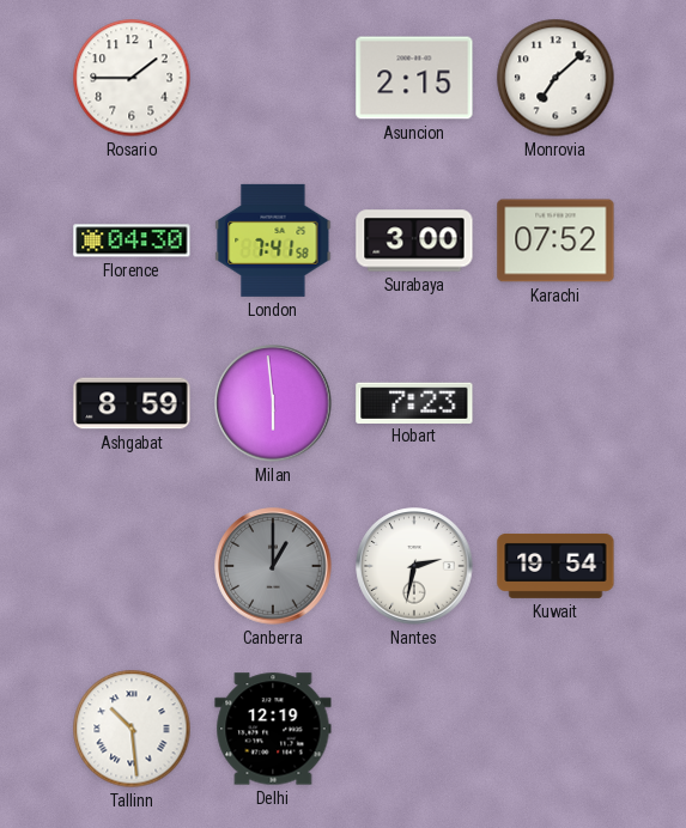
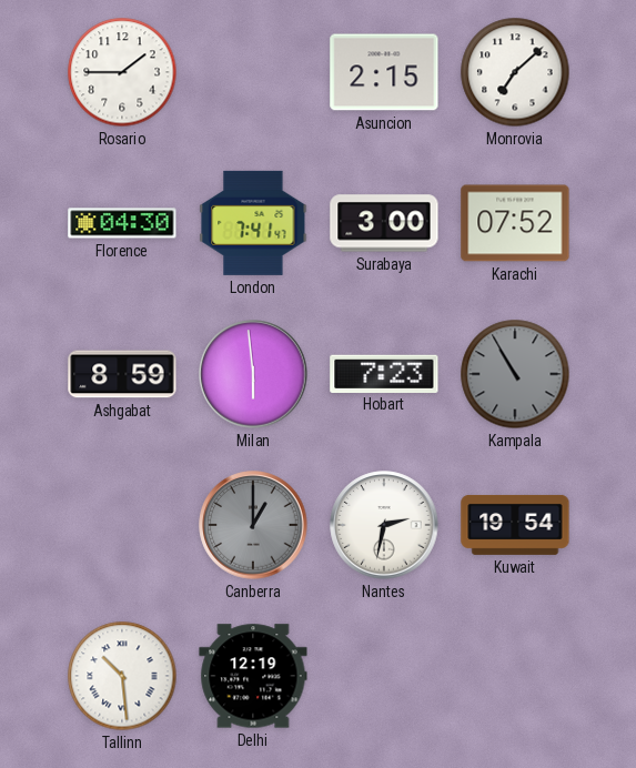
London: 7:41:58 -> 7:41:47
Kampala: none -> 10:55
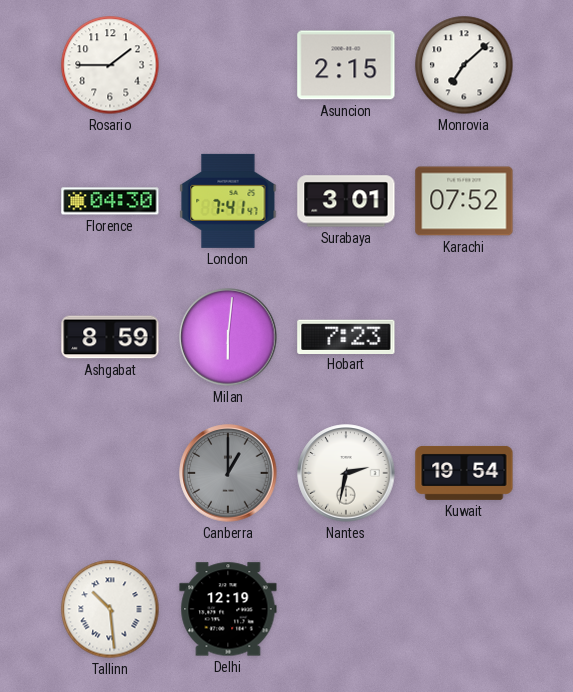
Surabaya: 3:00 -> 3:01
Milan: 5:59 -> 6:01
Kampala: 10:55 -> none
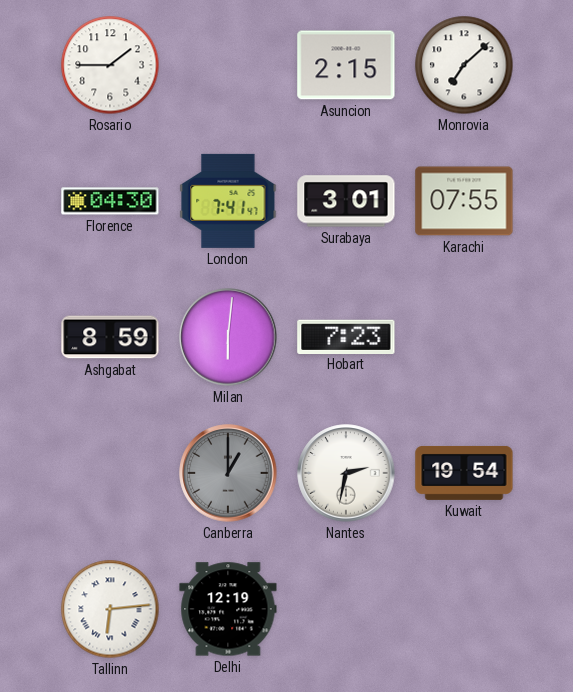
Karachi: 07:52 -> 07:55
Tallinn: 10:29 -> 6:14
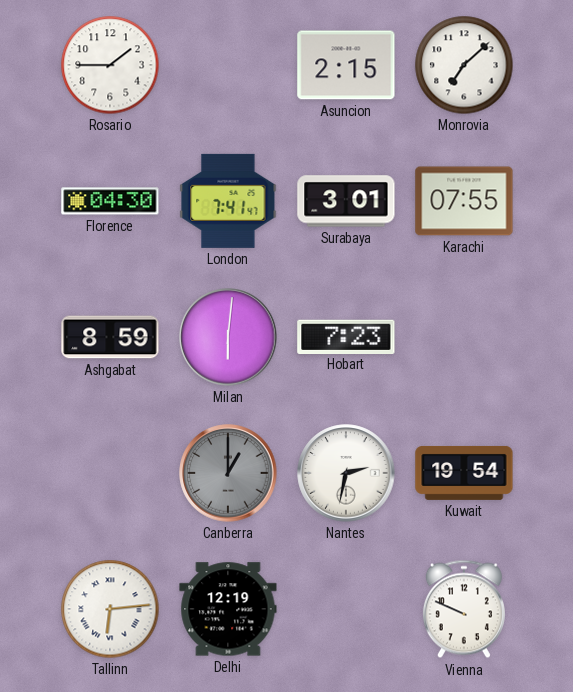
Vienna: none -> 9:49
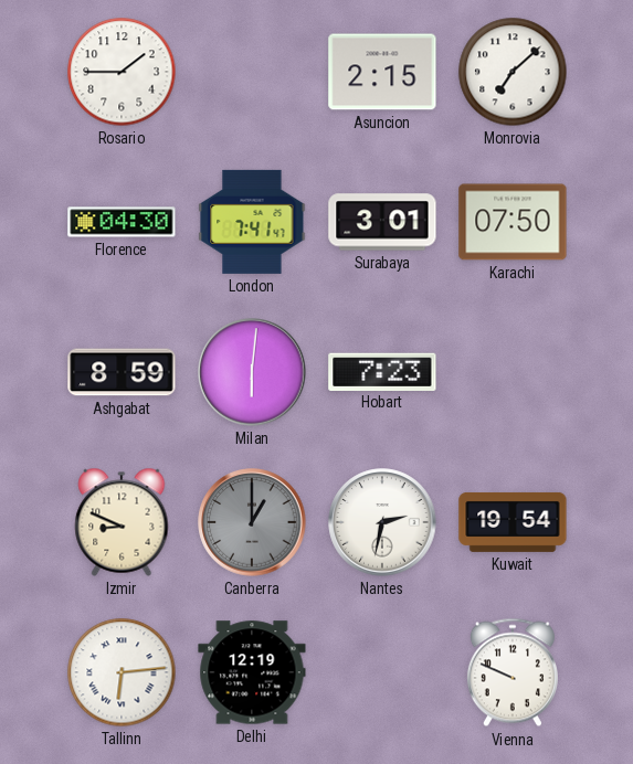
Karachi: 07:55 -> 07:50
Izmir: none -> 8:49
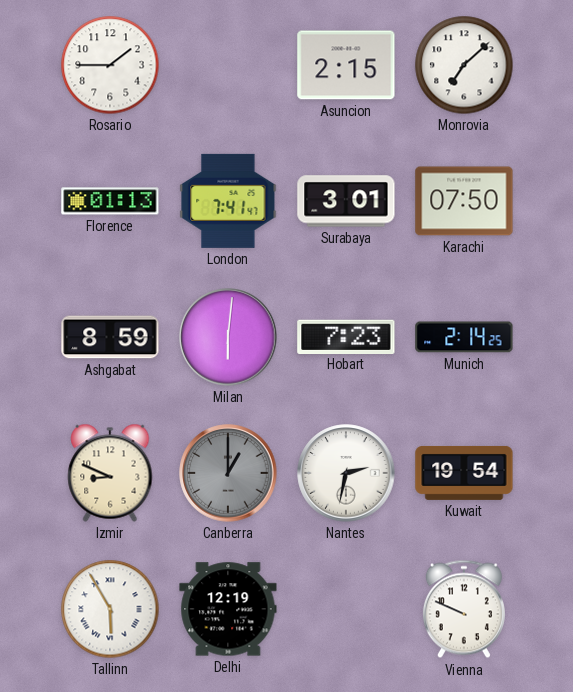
Florence: 04:30 -> 01:13
Munich: none -> 2:14
Tallinn: 6:14 -> 5:55
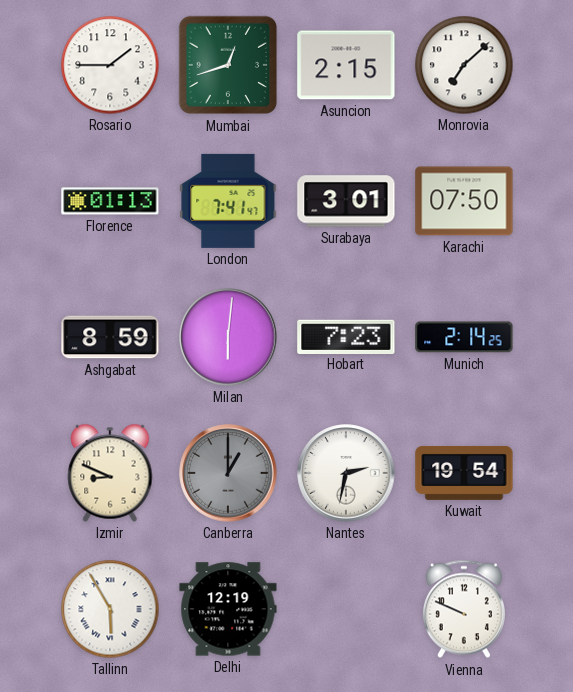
Mumbai: none -> 12:42
